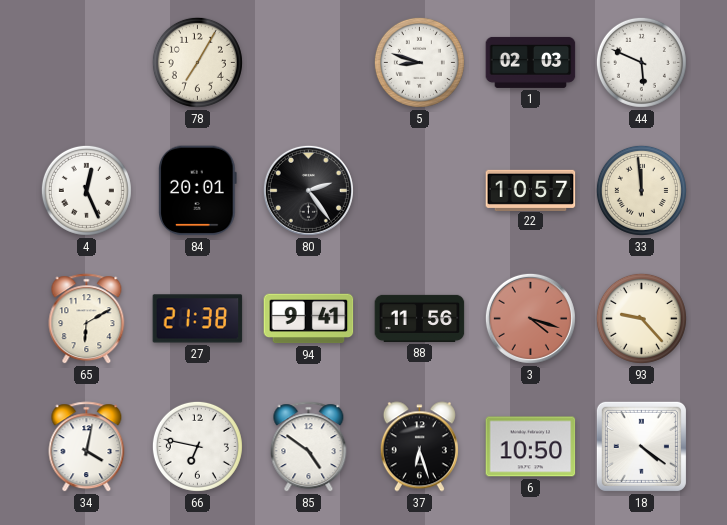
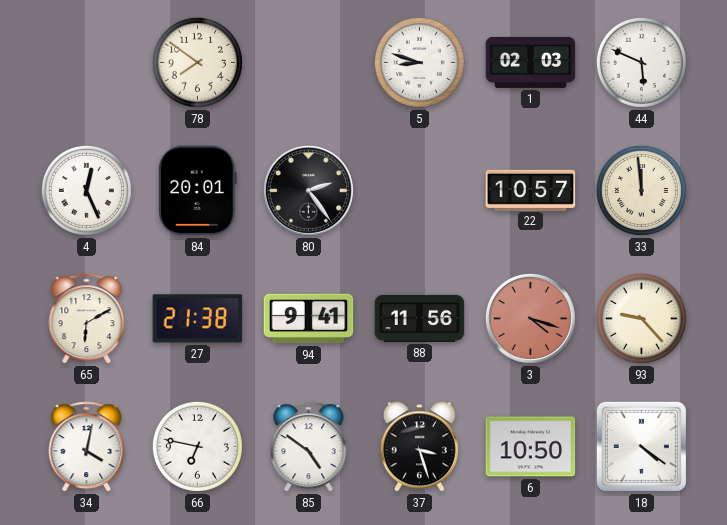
78: 7:05 -> 7:51
37: 6:27 -> 3:27
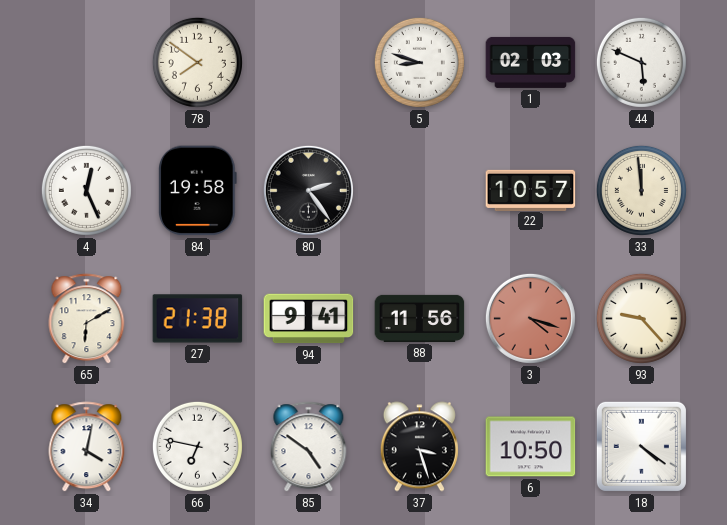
84: 20:01 -> 19:58
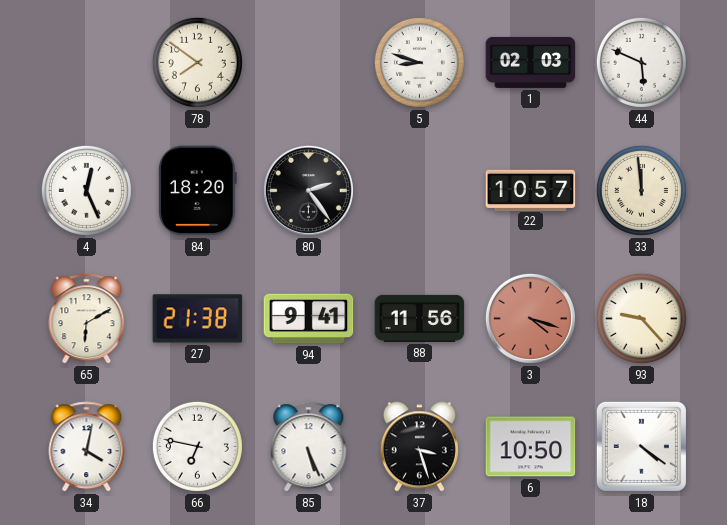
84: 19:58 -> 18:20
85: 4:51 -> 5:26
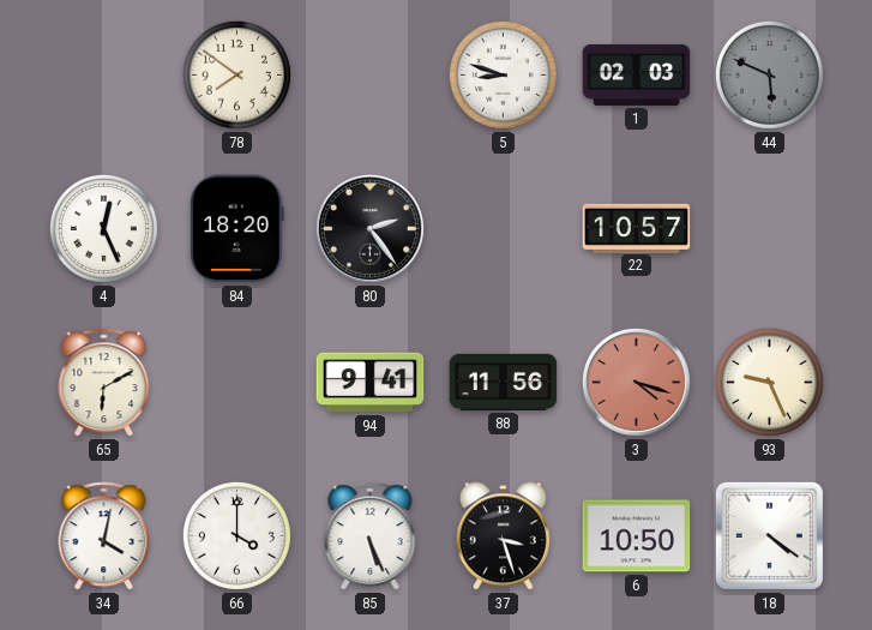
44 dial: white -> grey
33: 11:59 -> none
27: 21:38 -> none
93: 9:23 -> 9:26
66: 6:47 -> 4:00
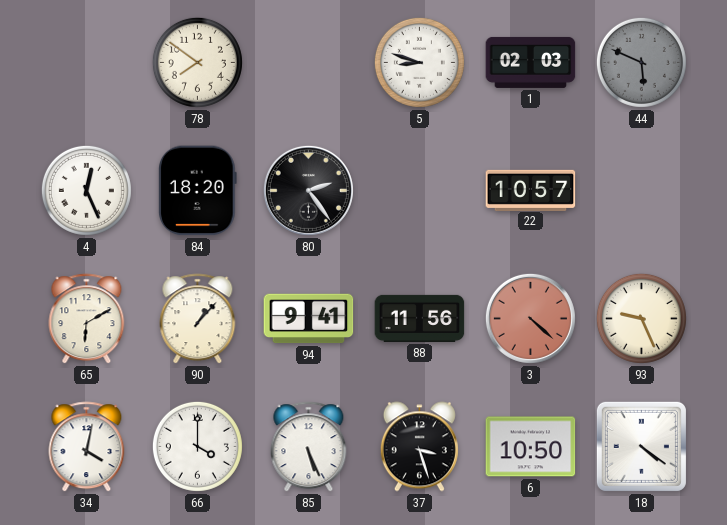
90: none -> 1:07
3: 4:18 -> 4:22
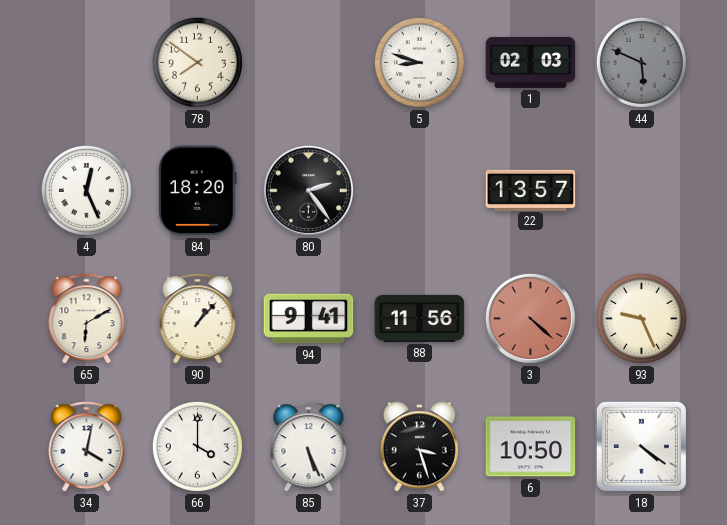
22: 10:57 -> 13:57
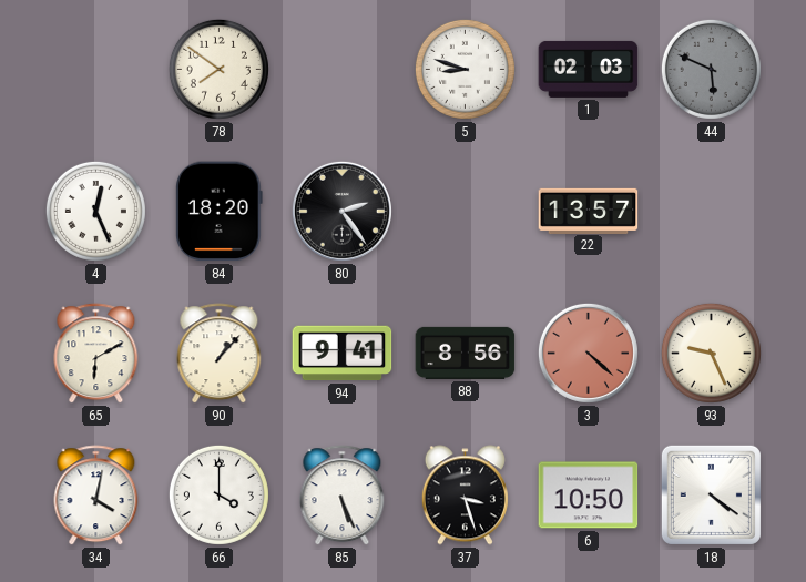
88: 11:56 -> 8:56
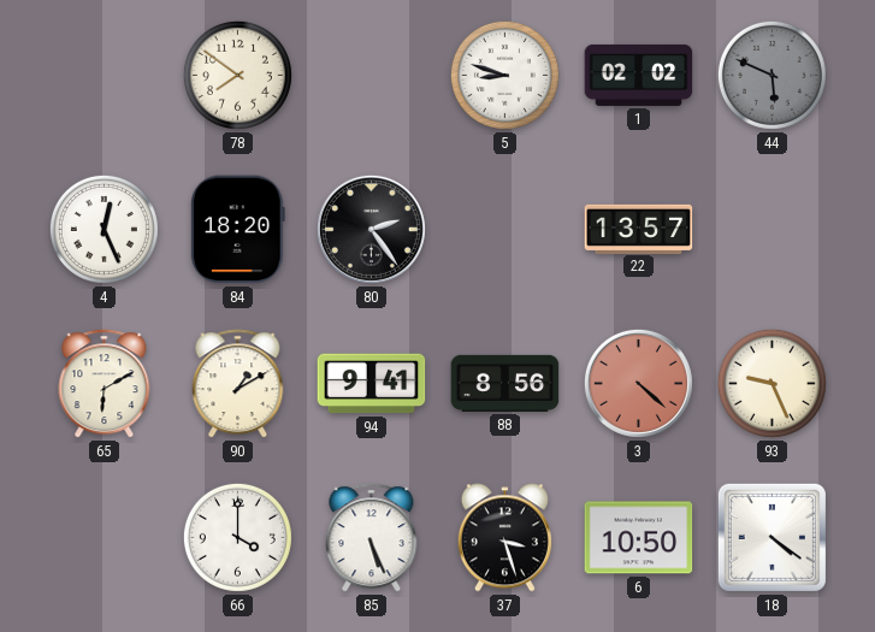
1: 02:03 -> 02:02
90: 1:07 -> 1:10
34: 4:02 -> none
